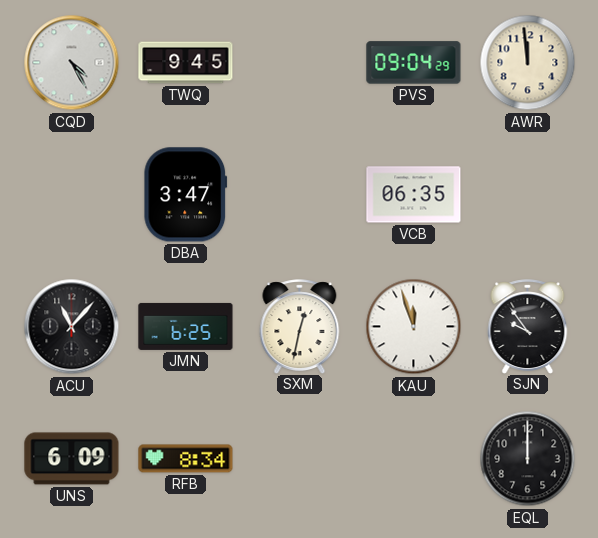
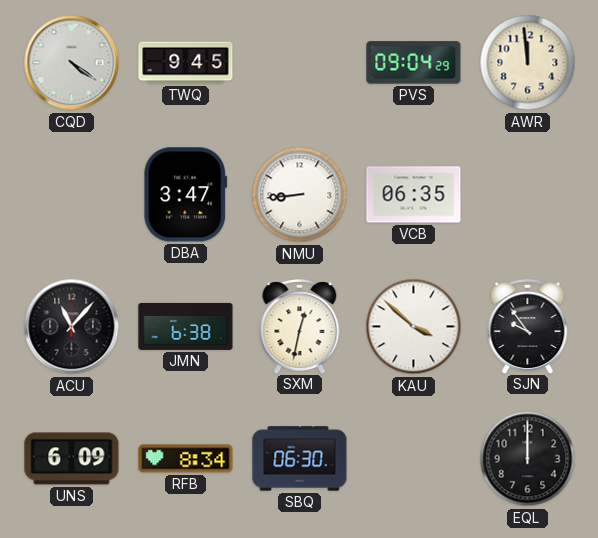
CQD: 4:25 -> 4:21
NMU: none -> 8:44
JMN: 6:25 -> 6:38
KAU: 11:57 -> 3:52
SBQ: none -> 06:30
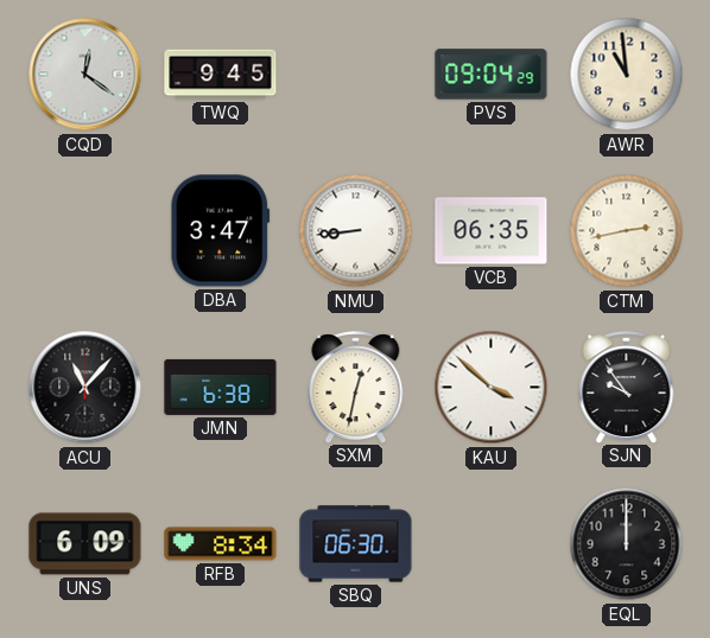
CQD: 4:21 -> 12:21
AWR: 11:59 -> 10:59
CTM: none -> 2:43
